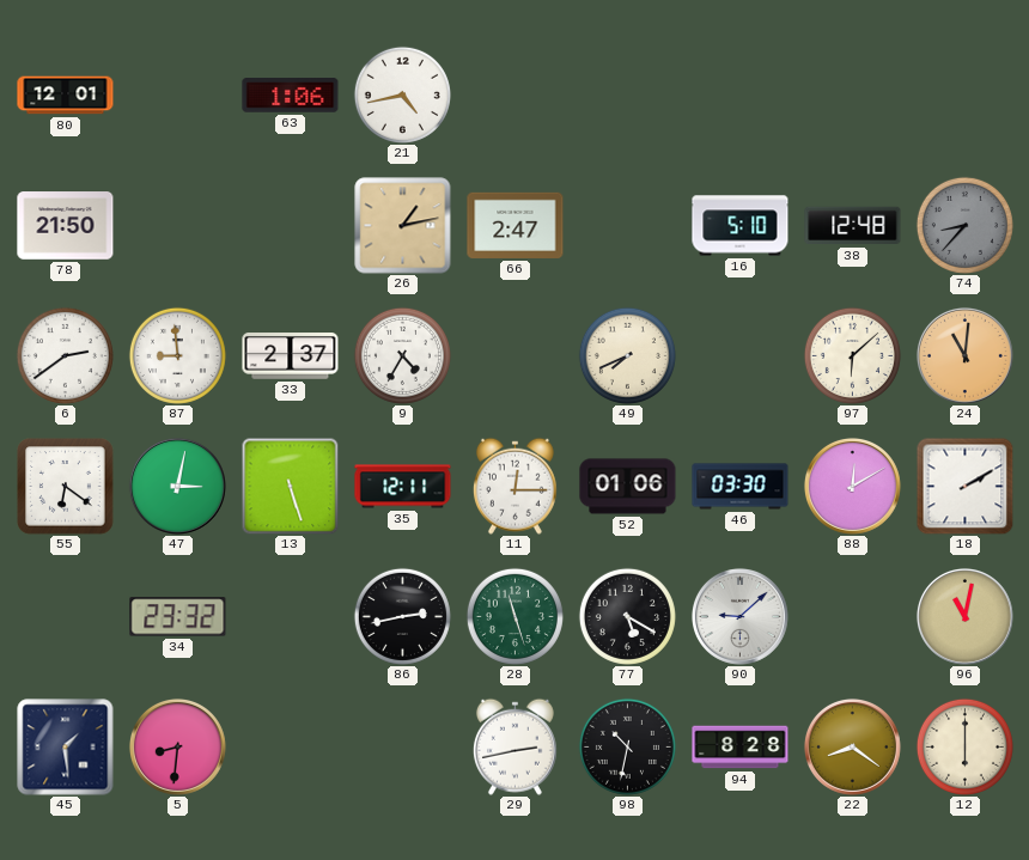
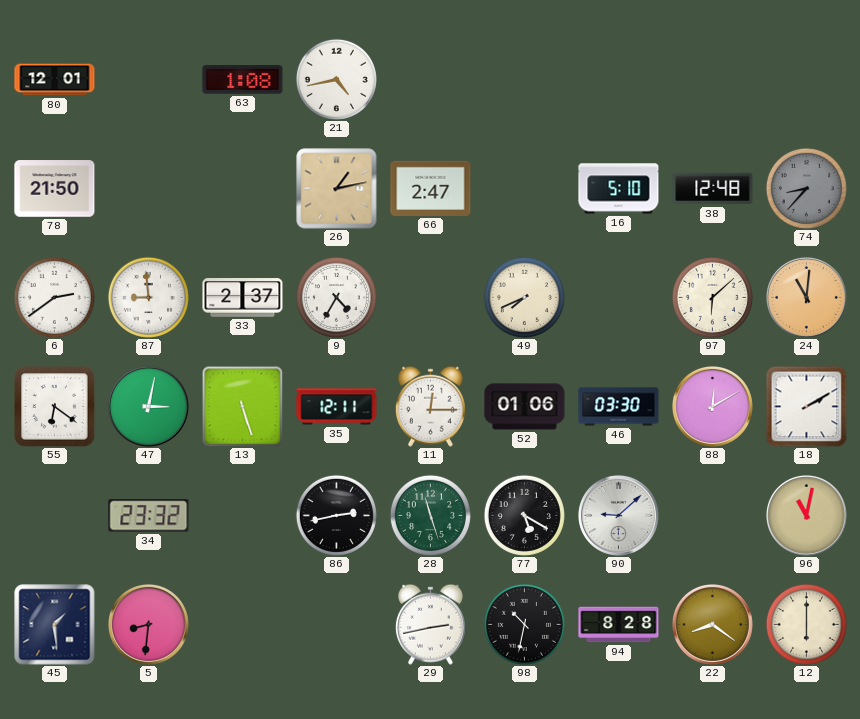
63: 1:06 -> 1:08
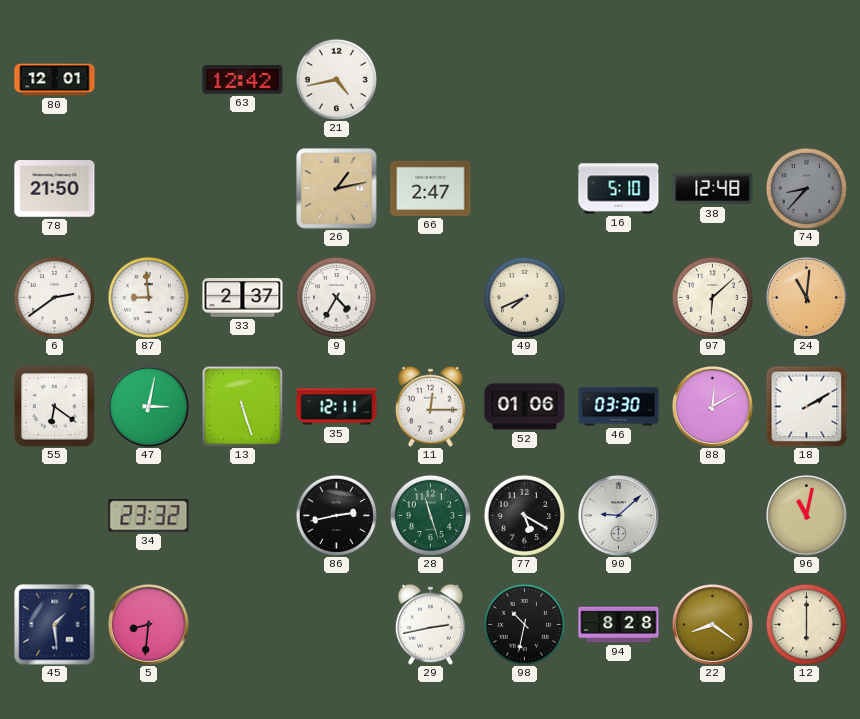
63: 1:08 -> 12:42
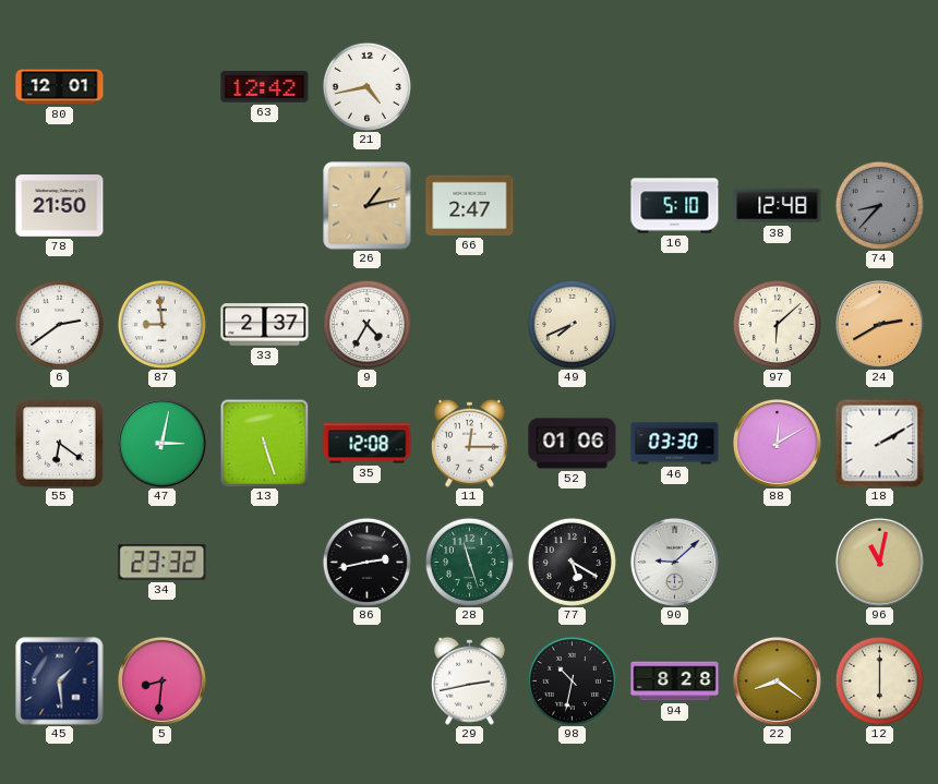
24: 11:01 -> 2:40
35: 12:11 -> 12:08
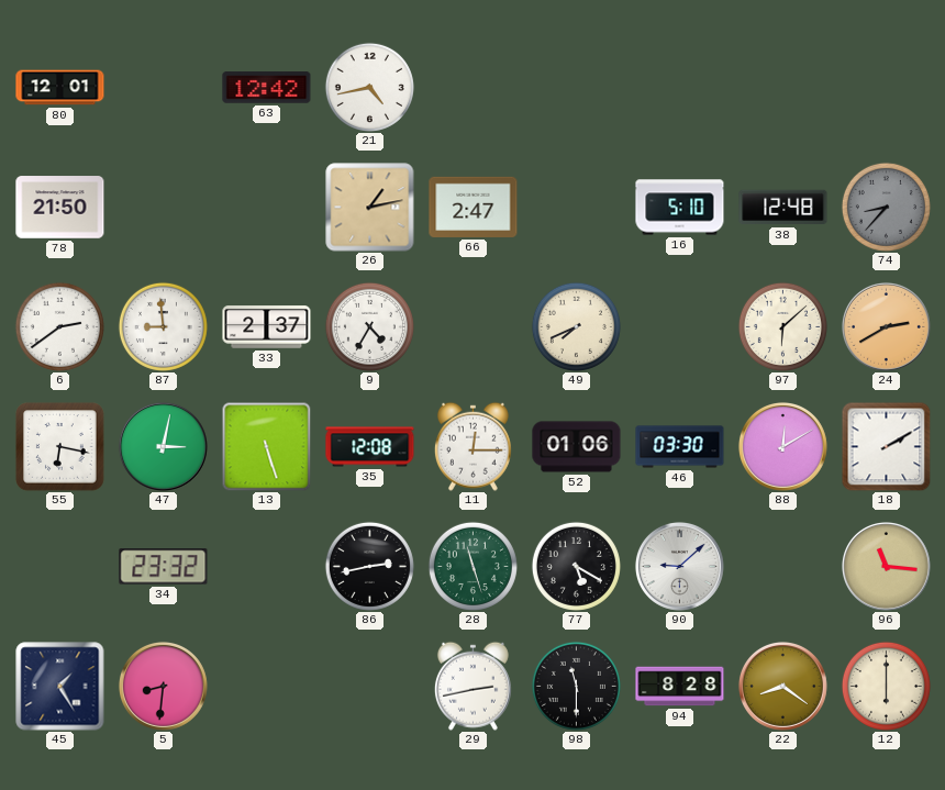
55: 6:21 -> 6:17
96: 11:02 -> 11:16
45: 1:29 -> 1:25
98: 10:32 -> 11:30
